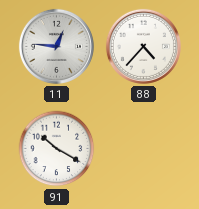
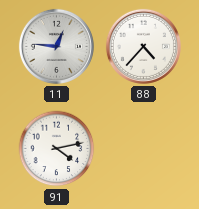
91: 10:20 -> 4:13
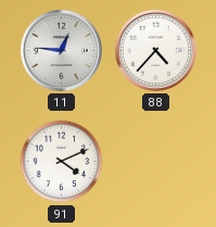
91: 4:13 -> 4:11
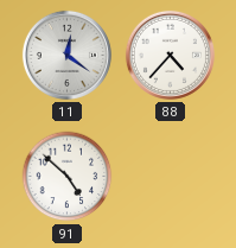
11: 12:46 -> 12:21
91: 4:11 -> 4:52
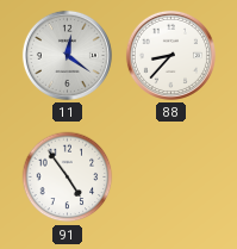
88: 4:37 -> 8:37
91: 4:52 -> 4:54
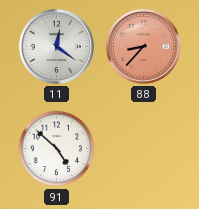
88 dial: white -> salmon
91: 4:54 -> 4:52
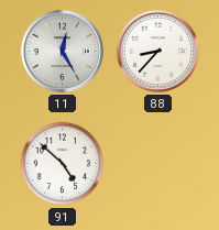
11: 12:21 -> 12:25
88 dial: salmon -> white
